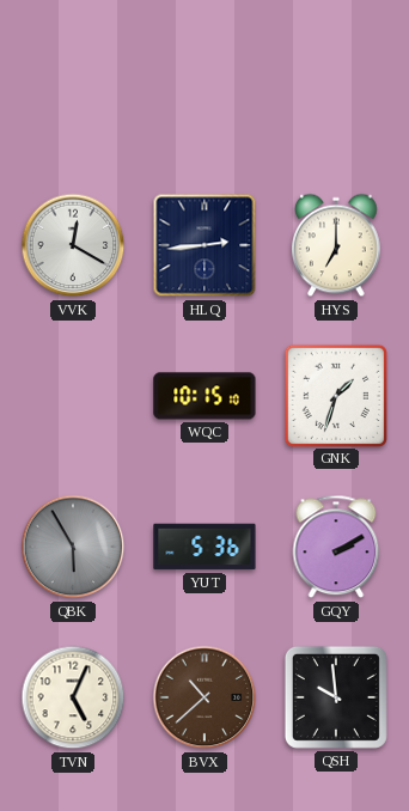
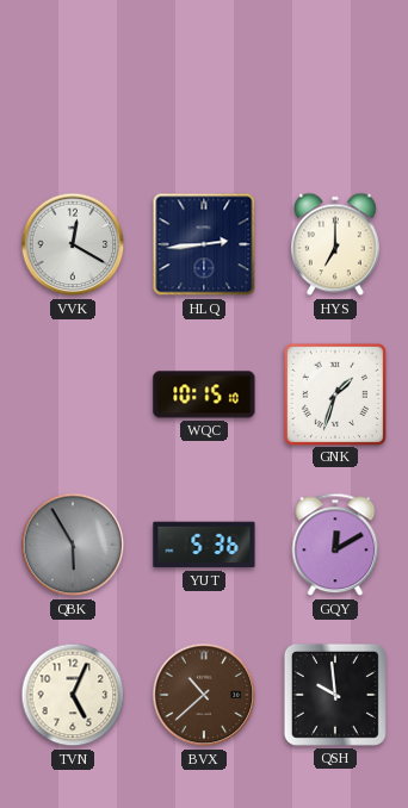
GQY: 2:10 -> 12:10
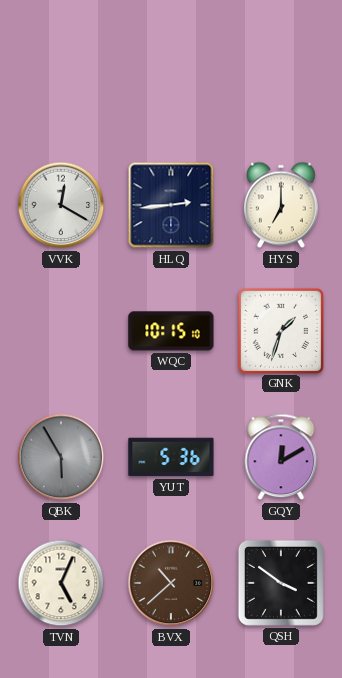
QSH: 9:59 -> 3:51
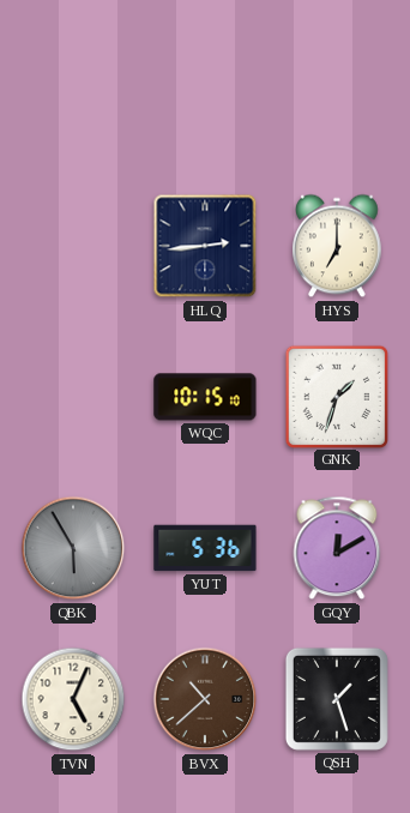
VVK: 12:20 -> none
QSH: 3:51 -> 1:27
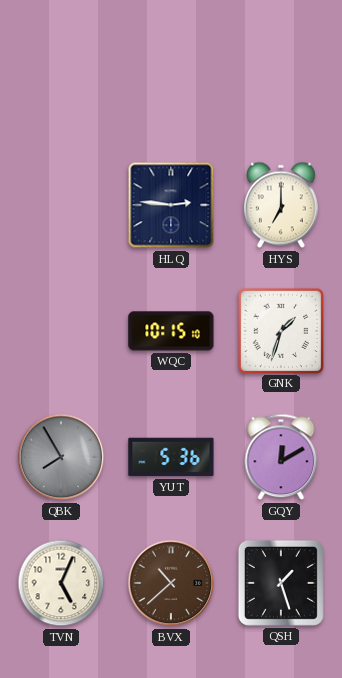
HLQ: 2:44 -> 2:46
QBK: 5:55 -> 7:55
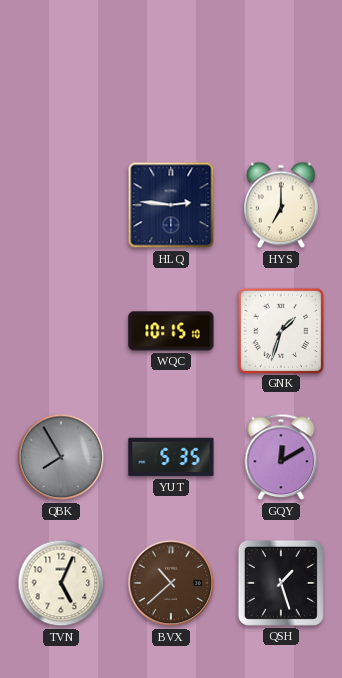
YUT: 5:36 -> 5:35
